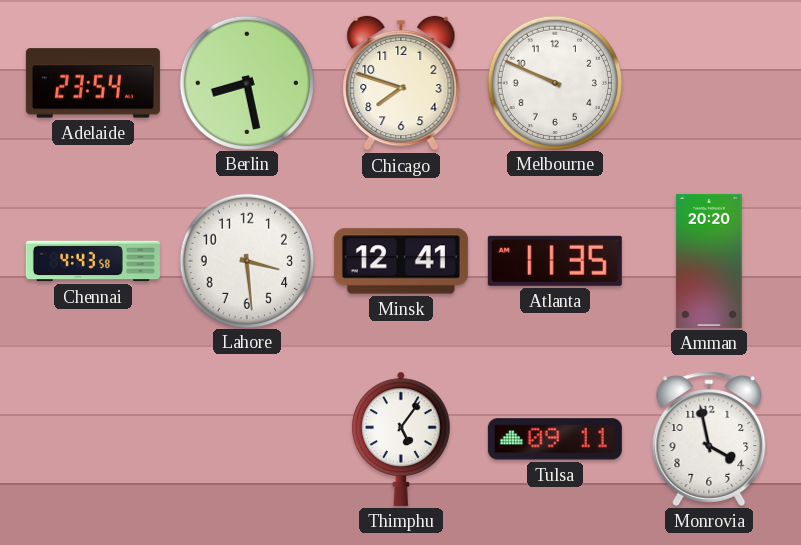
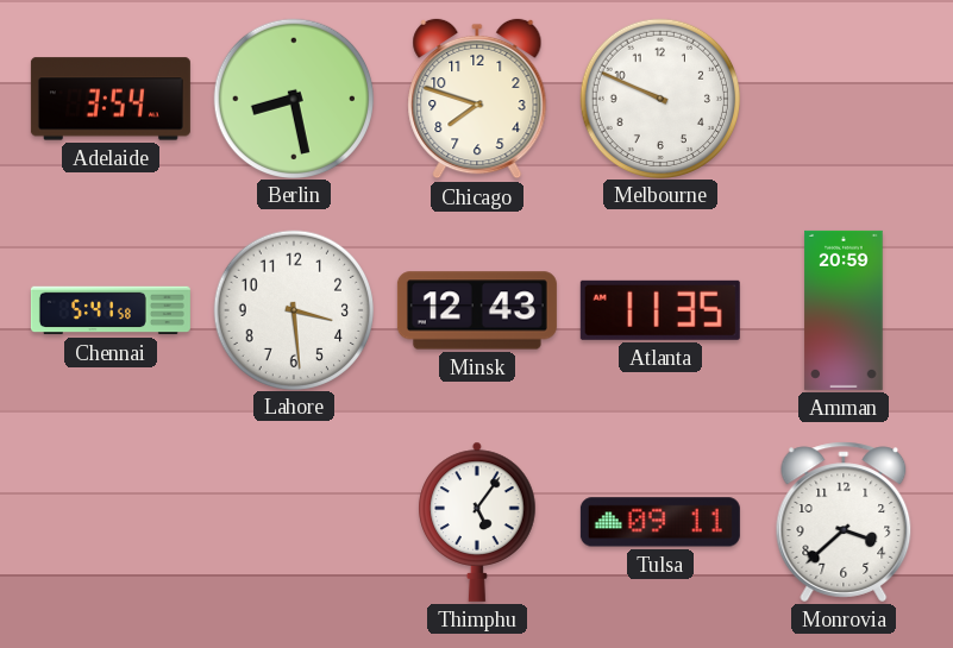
Adelaide: 23:54 -> 3:54
Chennai: 4:43 -> 5:41
Minsk: 12:41 -> 12:43
Amman: 20:20 -> 20:59
Monrovia: 3:58 -> 3:38
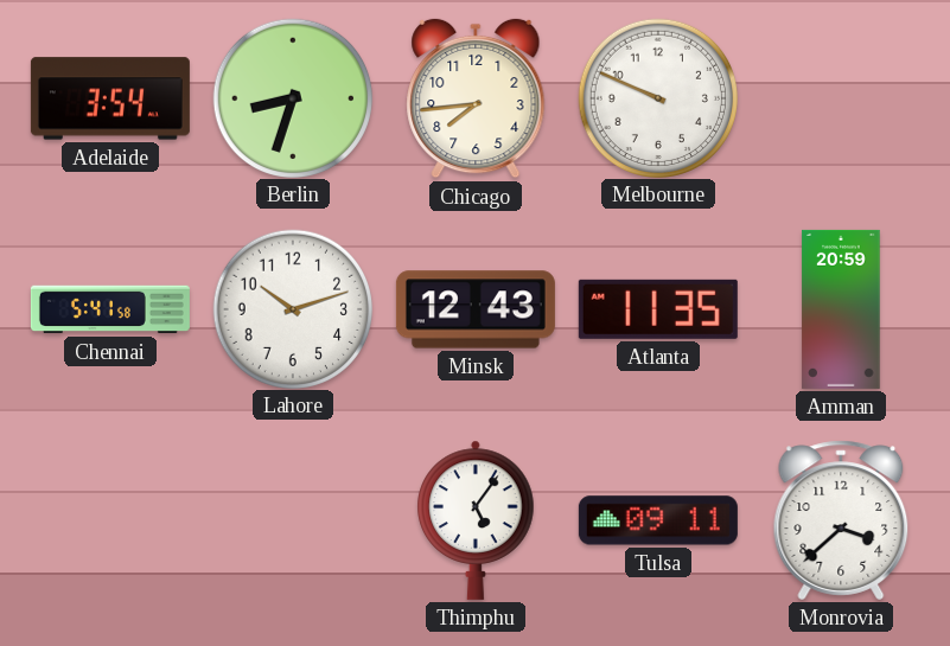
Berlin: 8:28 -> 8:33
Chicago: 7:48 -> 7:44
Lahore: 3:29 -> 10:12
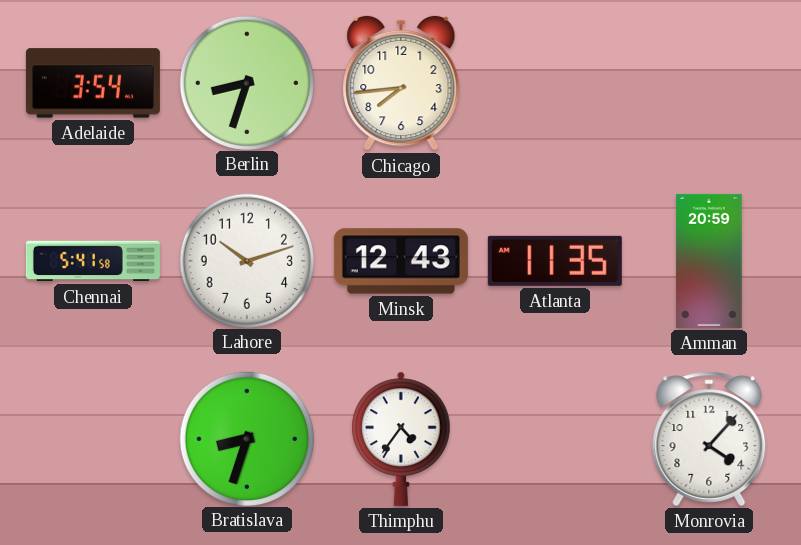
Melbourne: 9:49 -> none
Bratislava: none -> 8:33
Thimphu: 5:06 -> 4:36
Tulsa: 09:11 -> none
Monrovia: 3:38 -> 4:07
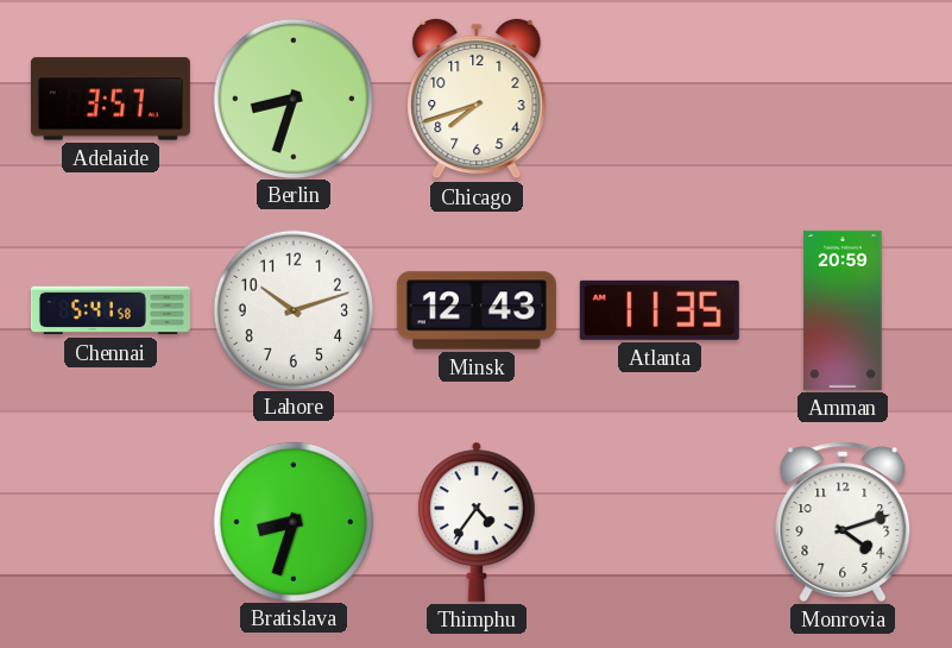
Adelaide: 3:54 -> 3:57
Chicago: 7:44 -> 7:42
Monrovia: 4:07 -> 4:12
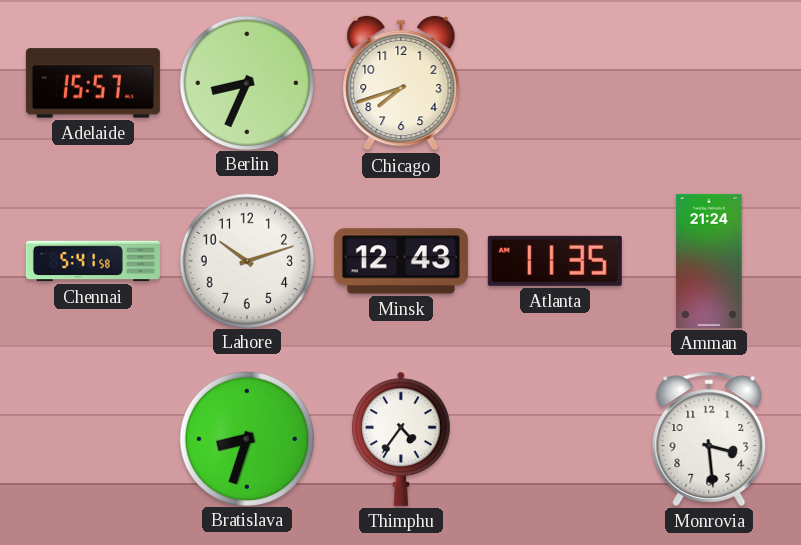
Adelaide: 3:57 -> 15:57
Berlin: 8:33 -> 8:34
Amman: 20:59 -> 21:24
Monrovia: 4:12 -> 3:29
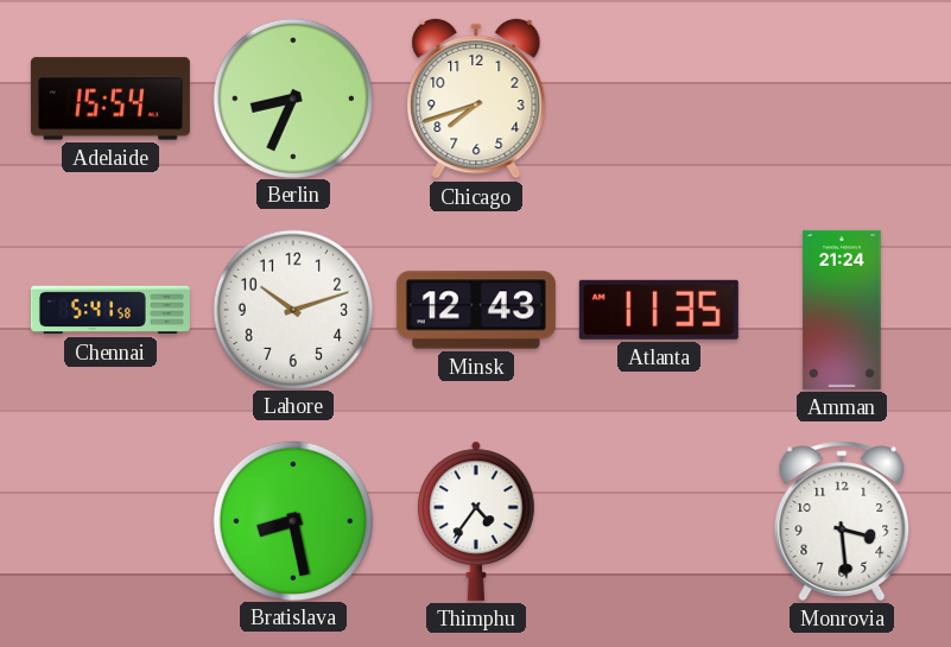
Adelaide: 15:57 -> 15:54
Bratislava: 8:33 -> 8:28
